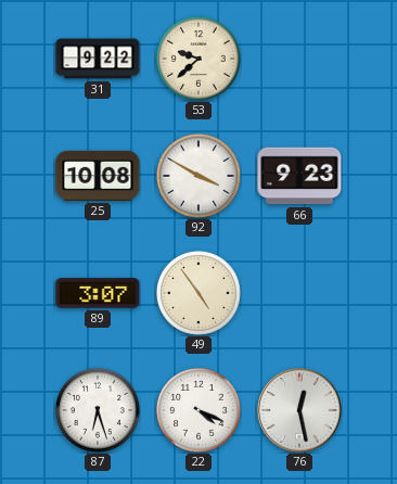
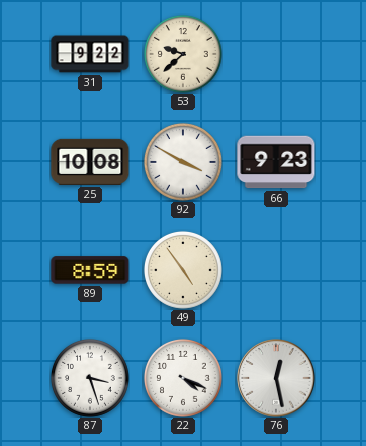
89: 3:07 -> 8:59
87: 6:27 -> 3:27
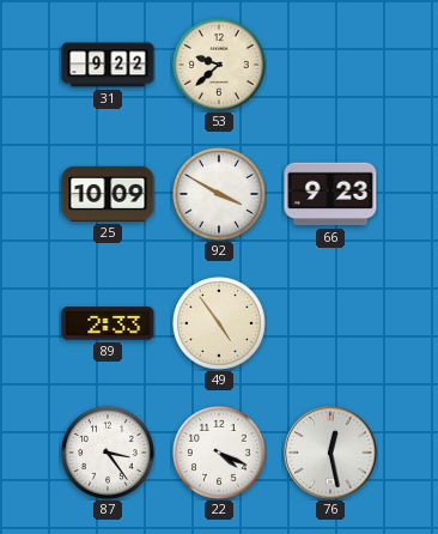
25: 10:08 -> 10:09
89: 8:59 -> 2:33
87: 3:27 -> 3:24
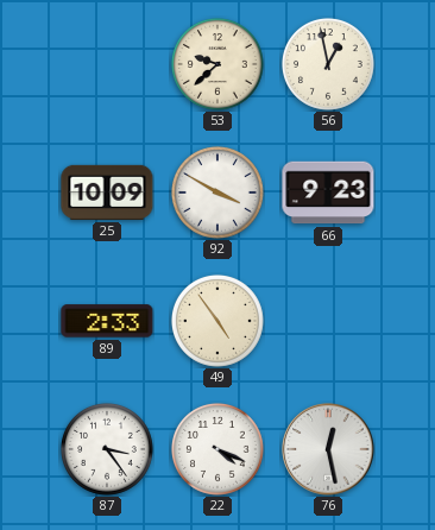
31: 9:22 -> none
56: none -> 12:58
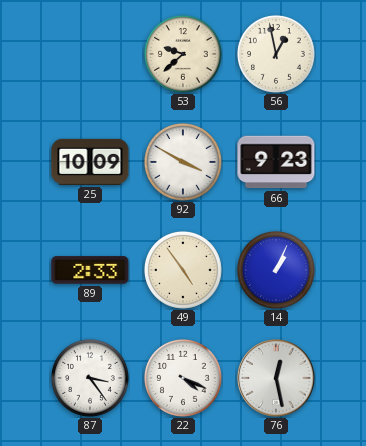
14: none -> 1:04
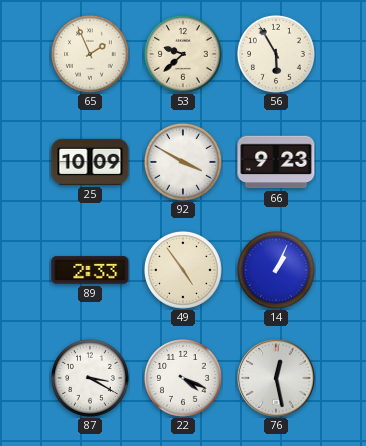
65: none -> 1:56
56: 12:58 -> 5:55
87: 3:24 -> 3:20
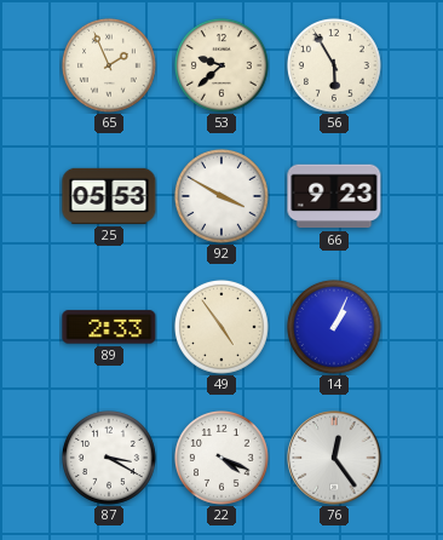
25: 10:09 -> 05:53
76: 12:28 -> 12:24
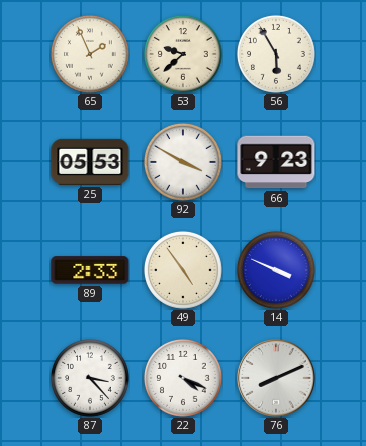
14: 1:04 -> 3:49
87: 3:20 -> 3:23
76: 12:24 -> 8:11
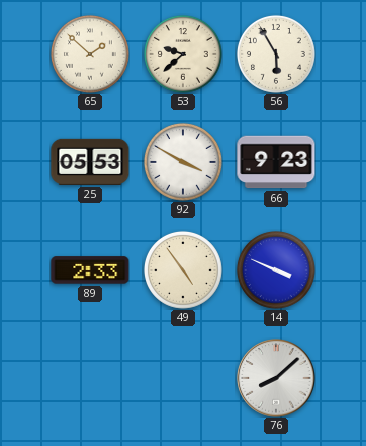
65: 1:56 -> 1:52
87: 3:23 -> none
22: 4:19 -> none
76: 8:11 -> 8:08
